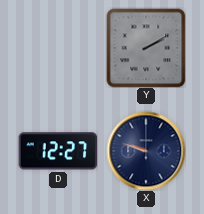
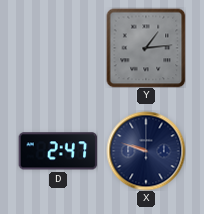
Y: 2:10 -> 1:14
D: 12:27 -> 2:47
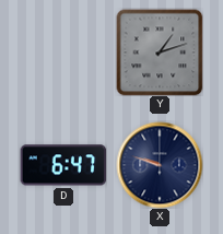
Y: 1:14 -> 1:12
D: 2:47 -> 6:47
